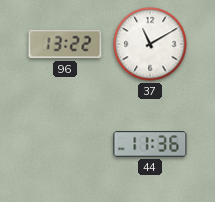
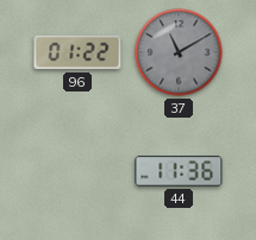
96: 13:22 -> 01:22
37 dial: white -> grey
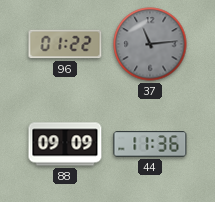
37: 11:10 -> 11:14
88: none -> 09:09
